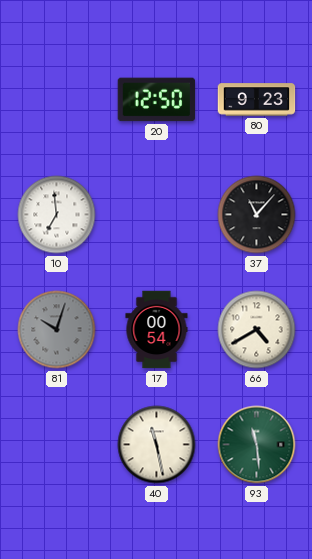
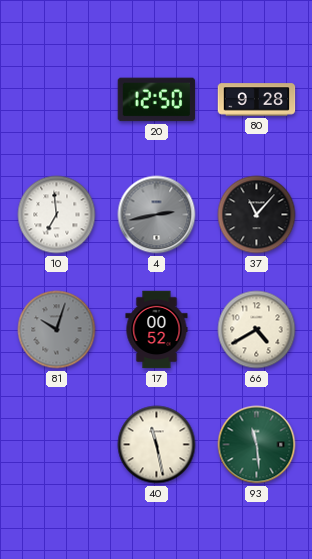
80: 9:23 -> 9:28
4: none -> 2:43
17: 00:54 -> 00:52
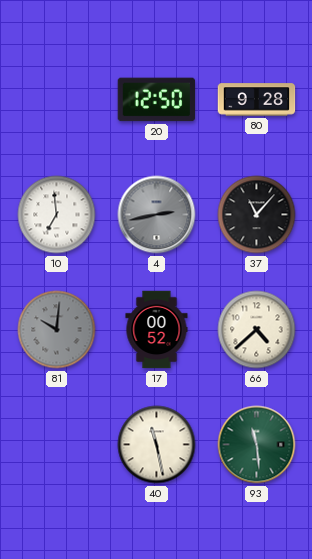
81: 10:03 -> 10:01
66: 4:40 -> 4:38
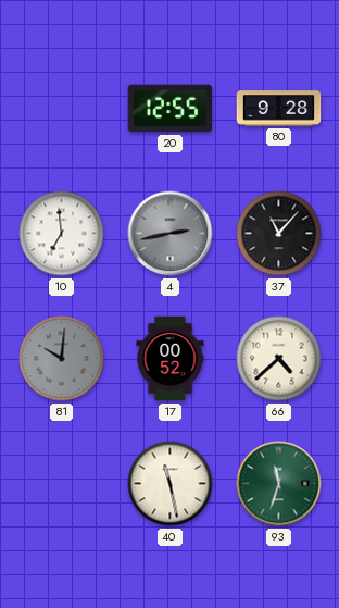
20: 12:50 -> 12:55
93: 11:29 -> 11:33
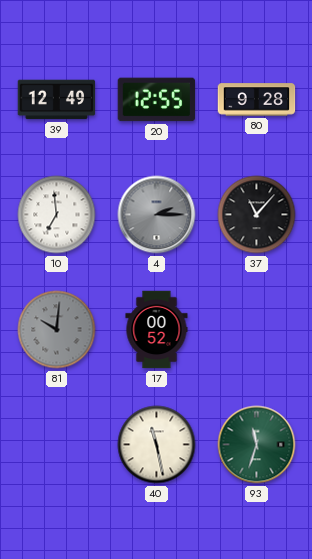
39: none -> 12:49
4: 2:43 -> 2:15
66: 4:38 -> none
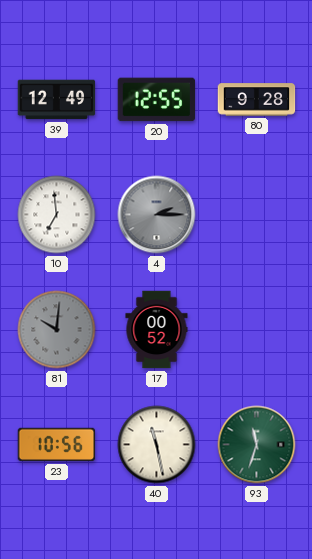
37: 11:07 -> none
23: none -> 10:56
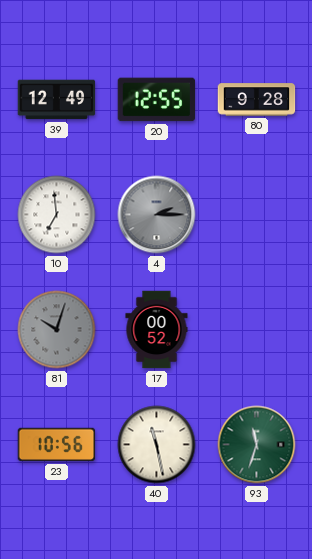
81: 10:01 -> 10:03
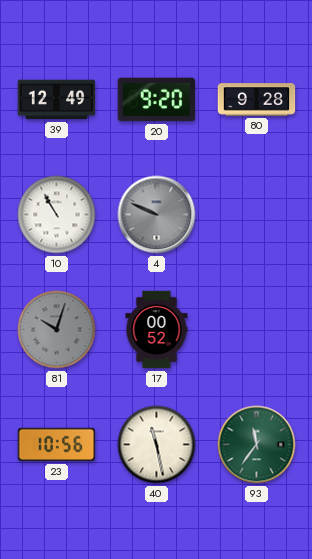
20: 12:55 -> 9:20
10: 6:59 -> 10:55
4: 2:15 -> 9:49
93: 11:33 -> 11:36
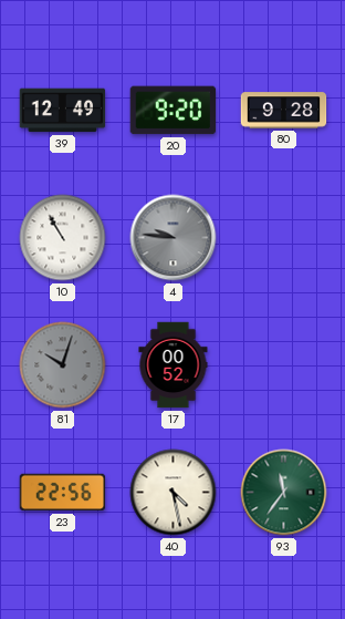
4: 9:49 -> 9:46
23: 10:56 -> 22:56
40: 11:28 -> 4:28
